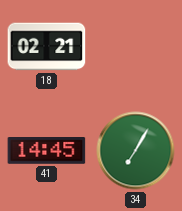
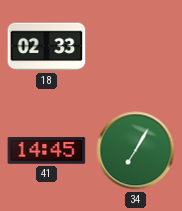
18: 02:21 -> 02:33
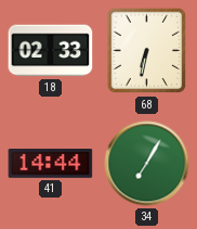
68: none -> 6:32
41: 14:45 -> 14:44
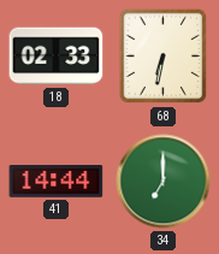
34: 7:05 -> 7:00
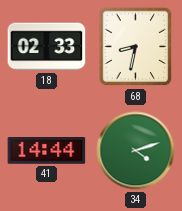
68: 6:32 -> 8:32
34: 7:00 -> 4:12
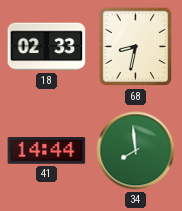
34: 4:12 -> 7:59
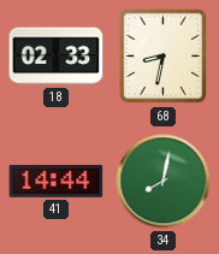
34: 7:59 -> 8:02
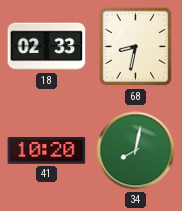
41: 14:44 -> 10:20
